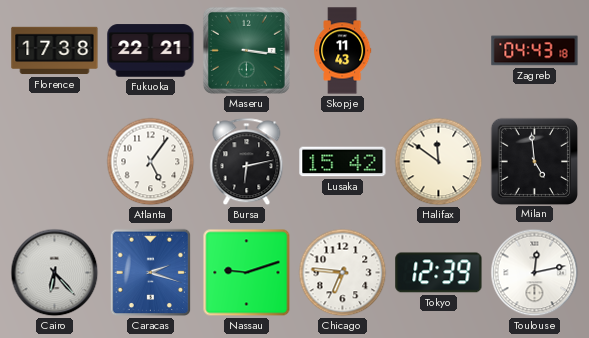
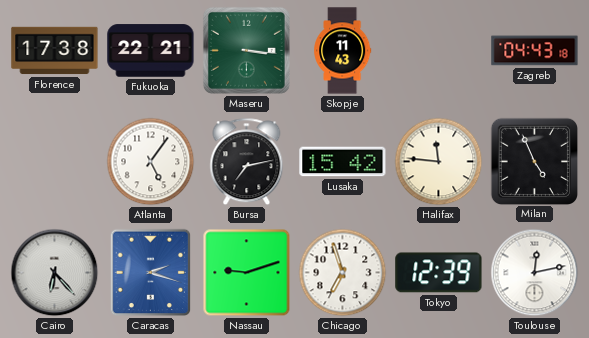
Bursa: 6:13 -> 7:13
Halifax: 11:51 -> 11:46
Milan: 4:59 -> 4:56
Chicago: 6:46 -> 6:57
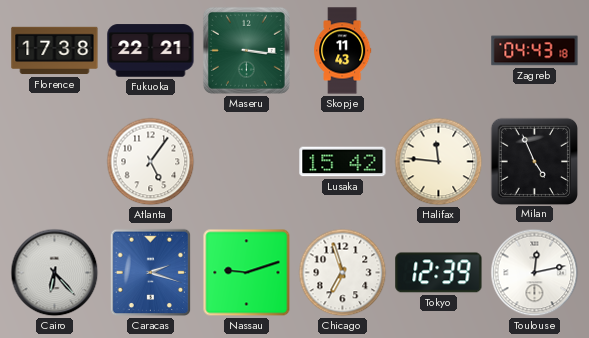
Bursa: 7:13 -> none
